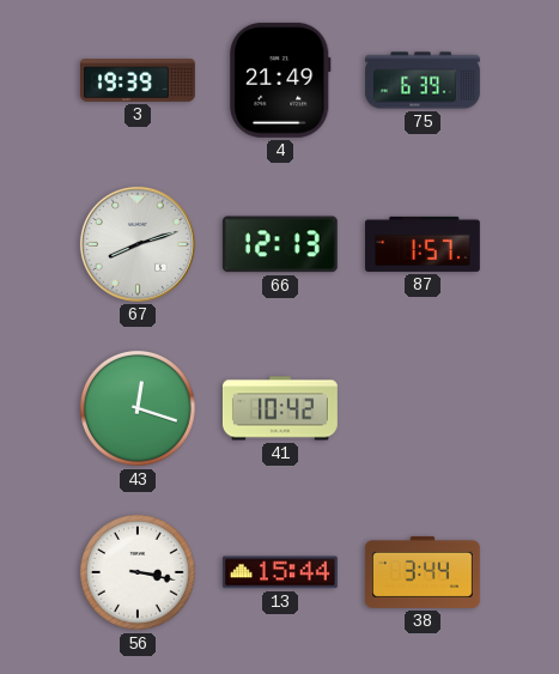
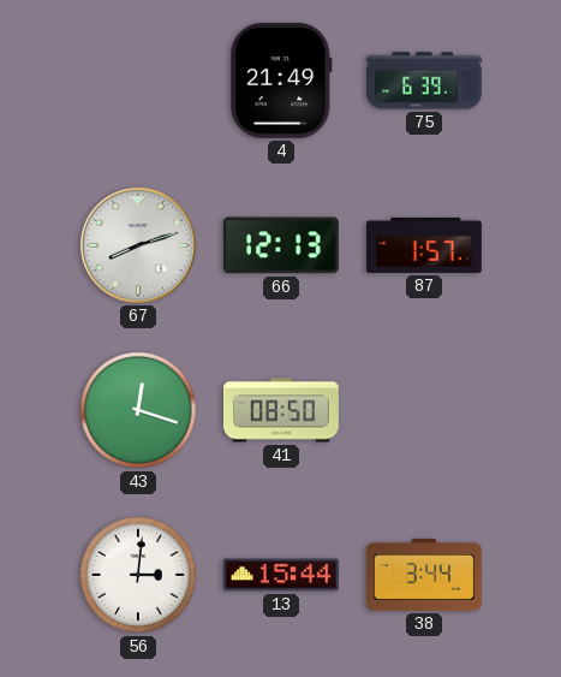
3: 19:39 -> none
41: 10:42 -> 08:50
56: 3:17 -> 3:01
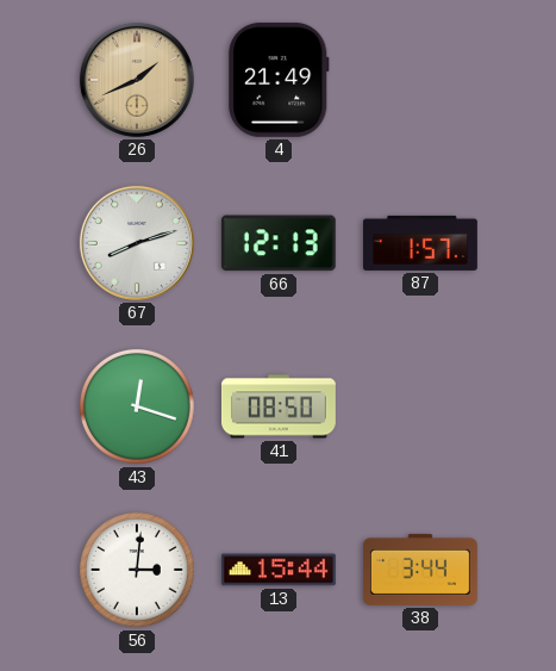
26: none -> 1:41
75: 6:39 -> none
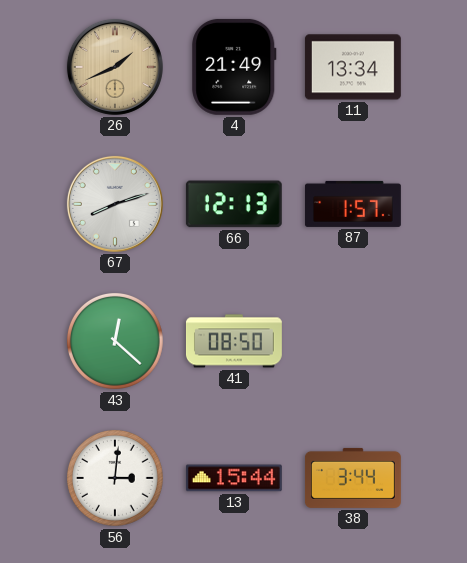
11: none -> 13:34
43: 12:18 -> 12:22
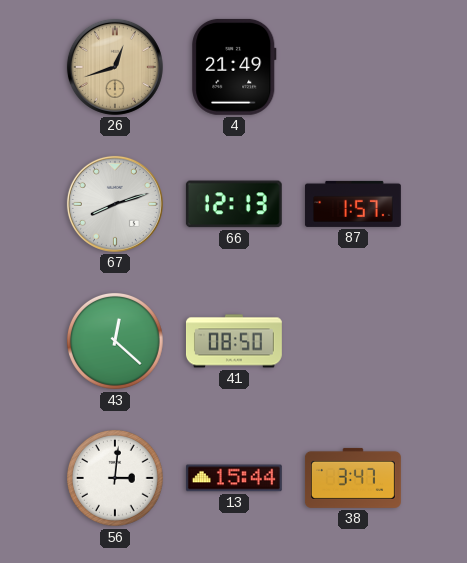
26: 1:41 -> 12:42
11: 13:34 -> none
38: 3:44 -> 3:47
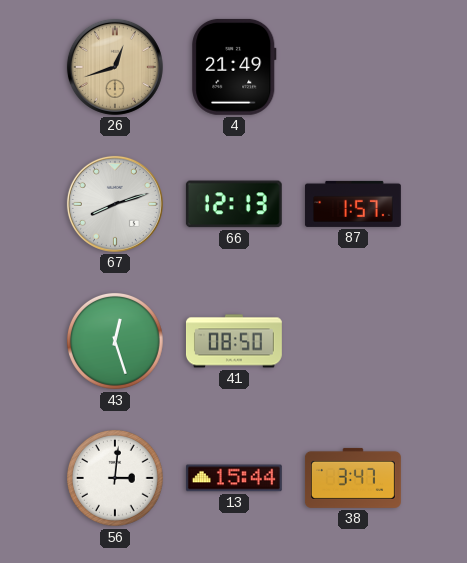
43: 12:22 -> 12:27
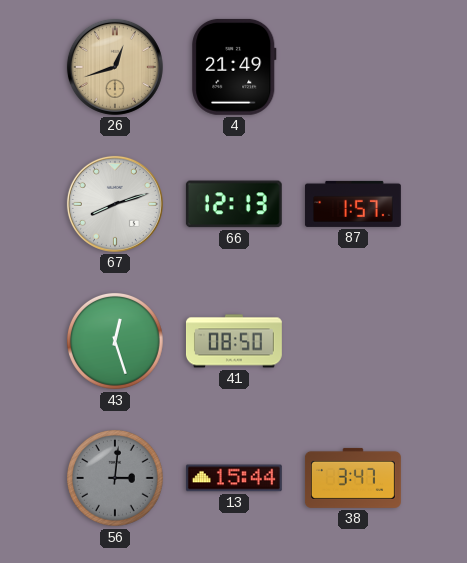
56 dial: white -> grey
